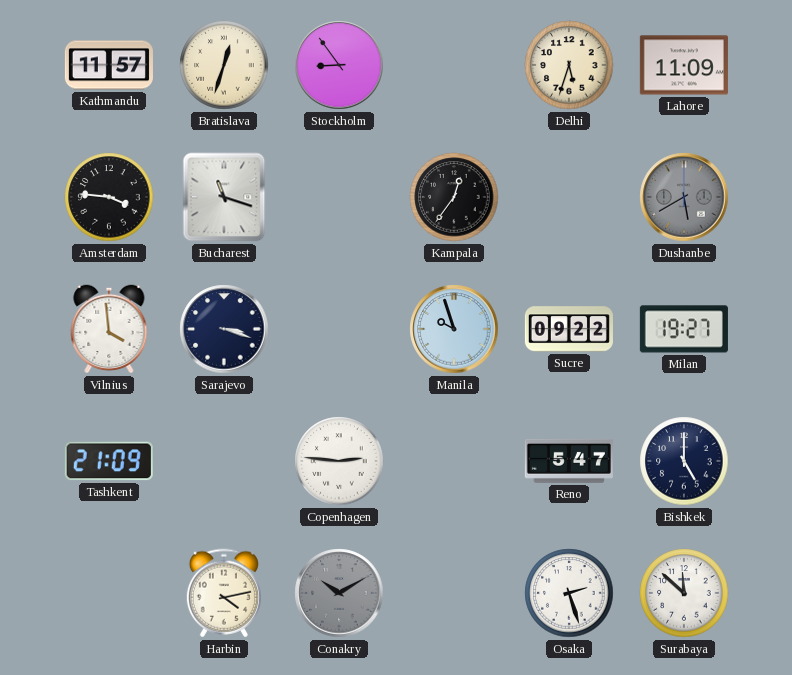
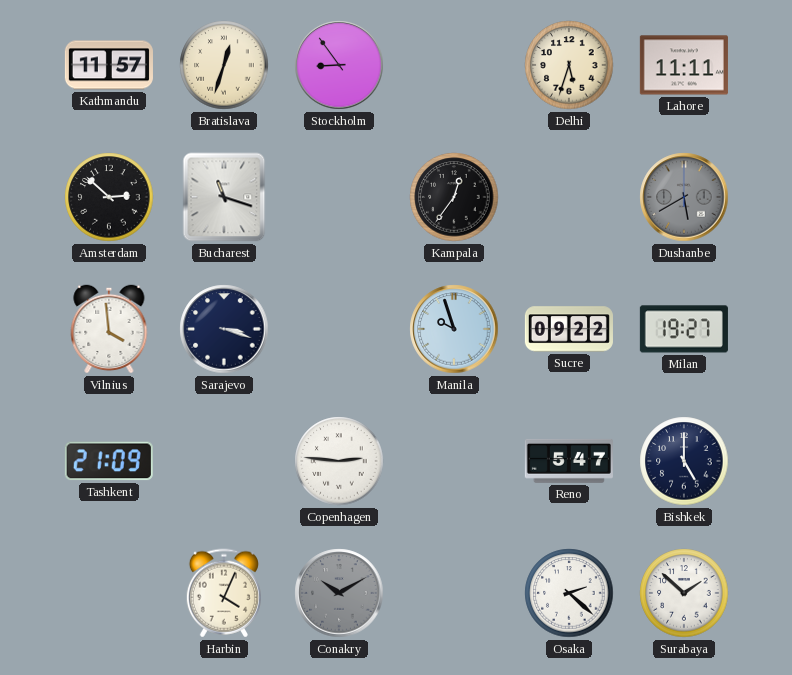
Lahore: 11:09 -> 11:11
Amsterdam: 3:46 -> 2:52
Harbin: 4:13 -> 4:04
Osaka: 2:27 -> 2:22
Surabaya: 11:52 -> 1:52
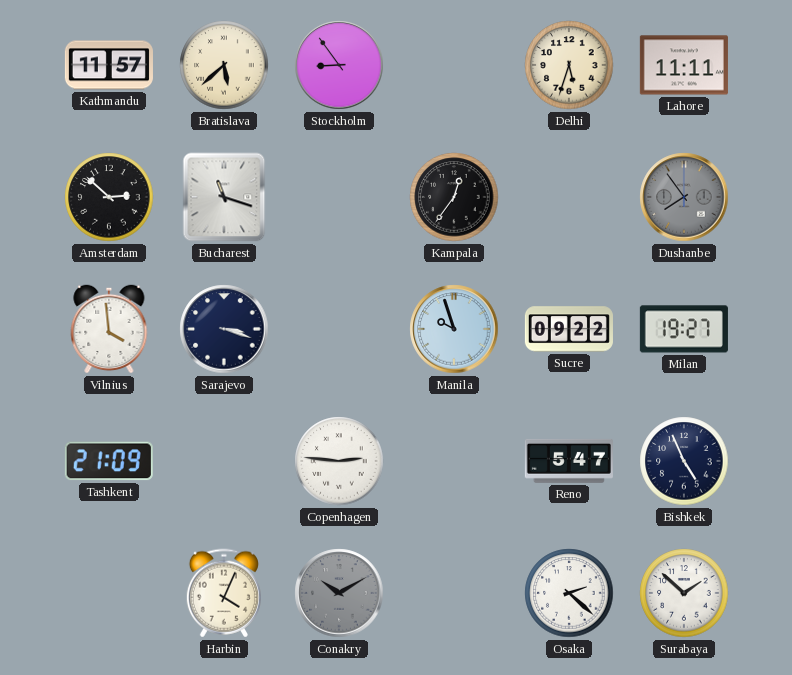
Bratislava: 12:33 -> 5:38
Dushanbe: 5:40 -> 7:54
Bishkek: 5:00 -> 4:56
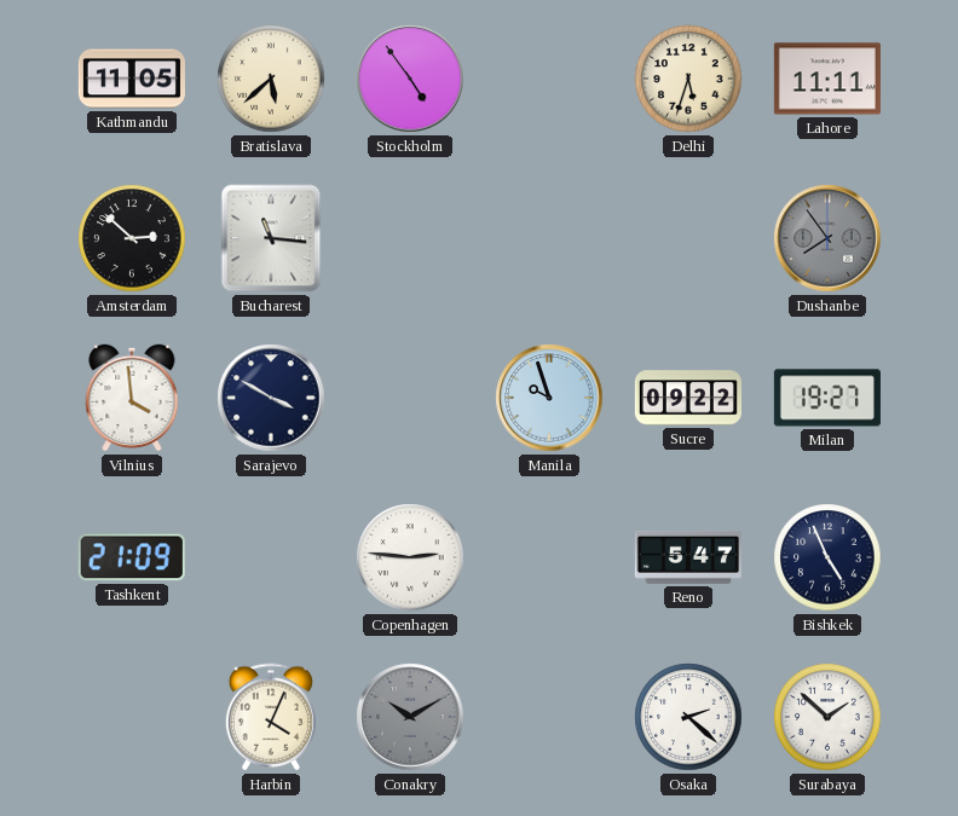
Kathmandu: 11:57 -> 11:05
Stockholm: 8:54 -> 4:54
Bucharest: 11:18 -> 11:16
Kampala: 12:36 -> none
Sarajevo: 3:18 -> 3:50
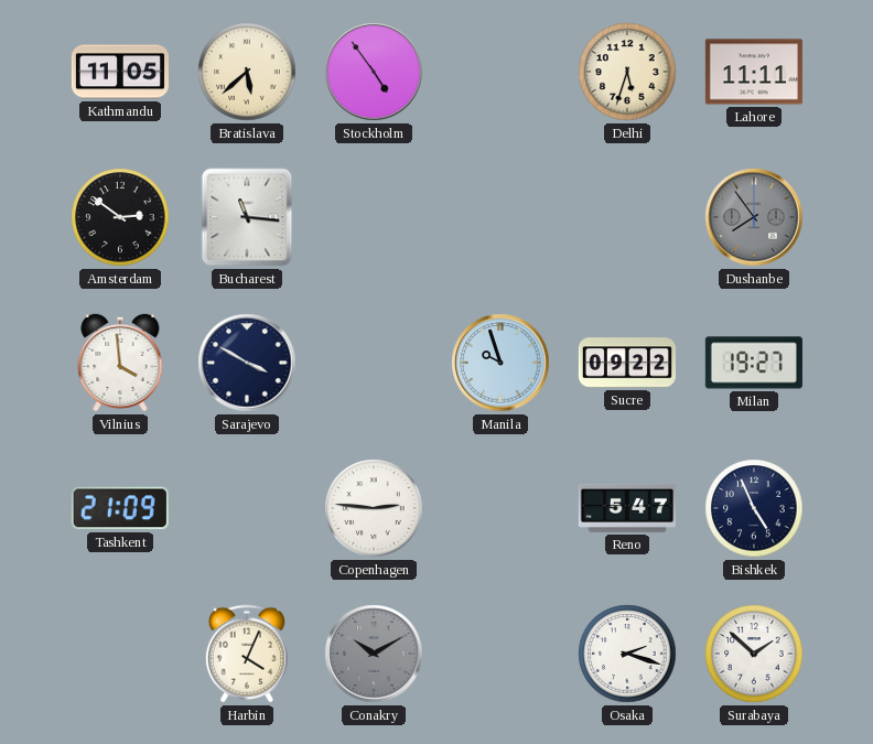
Amsterdam: 2:52 -> 2:51
Osaka: 2:22 -> 2:18
